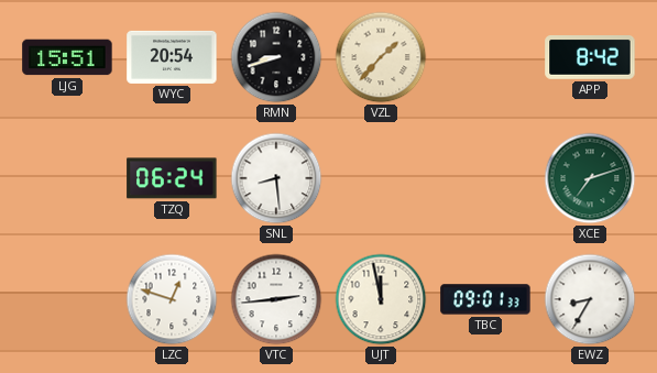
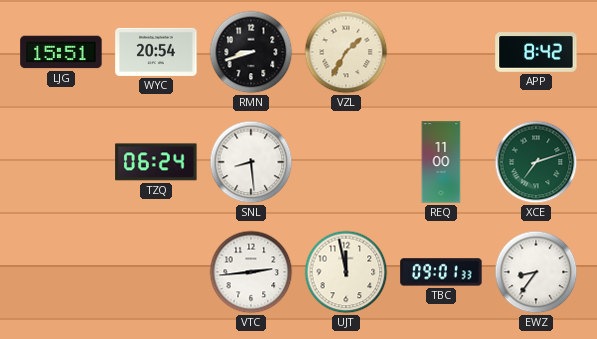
VZL: 1:37 -> 1:35
REQ: none -> 11:00
LZC: 12:48 -> none
EWZ: 8:35 -> 8:36
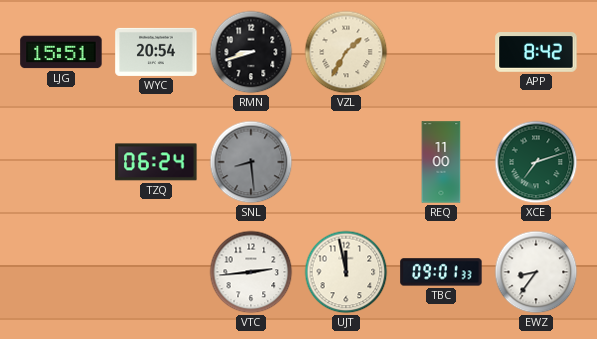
SNL dial: white -> grey
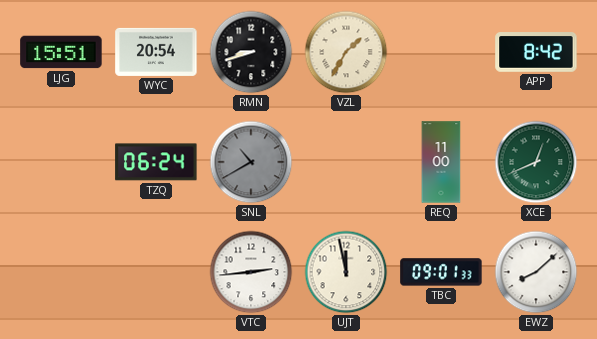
SNL: 8:29 -> 10:40
XCE: 7:12 -> 12:41
EWZ: 8:36 -> 8:08
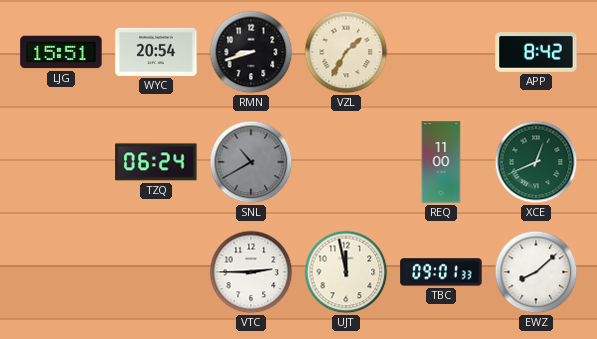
VTC: 2:44 -> 2:45
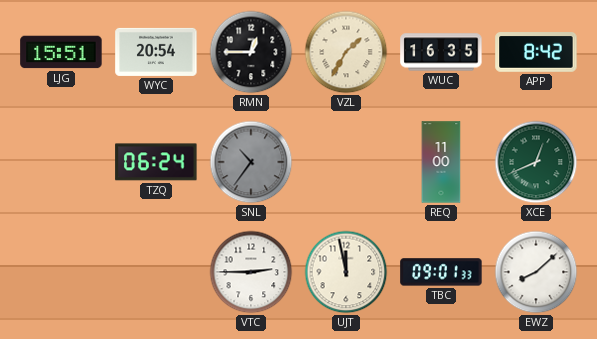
RMN: 8:42 -> 12:45
WUC: none -> 16:35
SNL: 10:40 -> 10:36
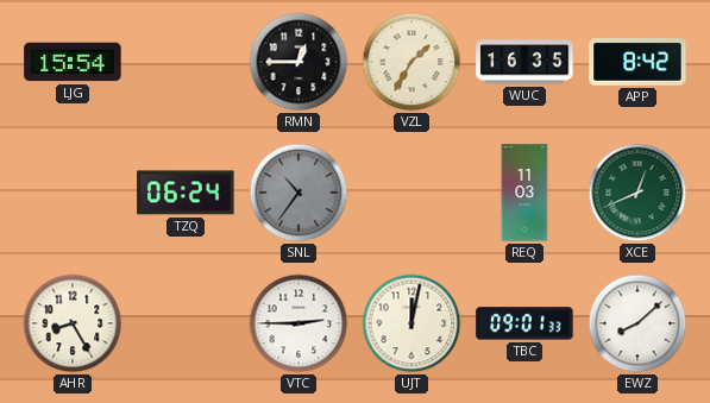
LJG: 15:51 -> 15:54
WYC: 20:54 -> none
REQ: 11:00 -> 11:03
AHR: none -> 8:25
UJT: 11:58 -> 12:02
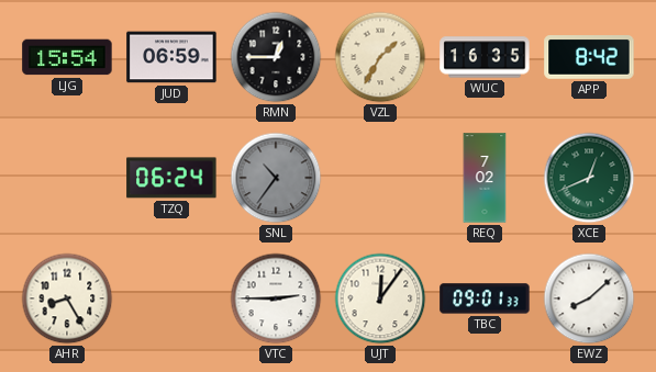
JUD: none -> 06:59
REQ: 11:03 -> 7:02
UJT: 12:02 -> 12:06
